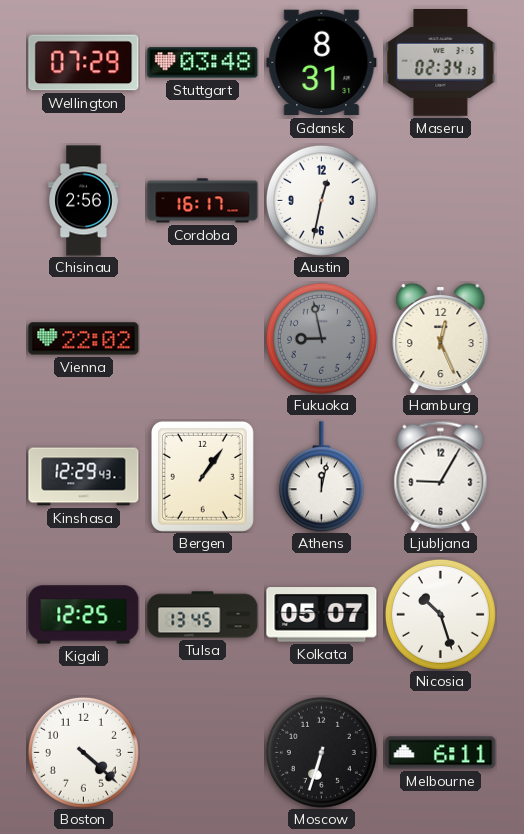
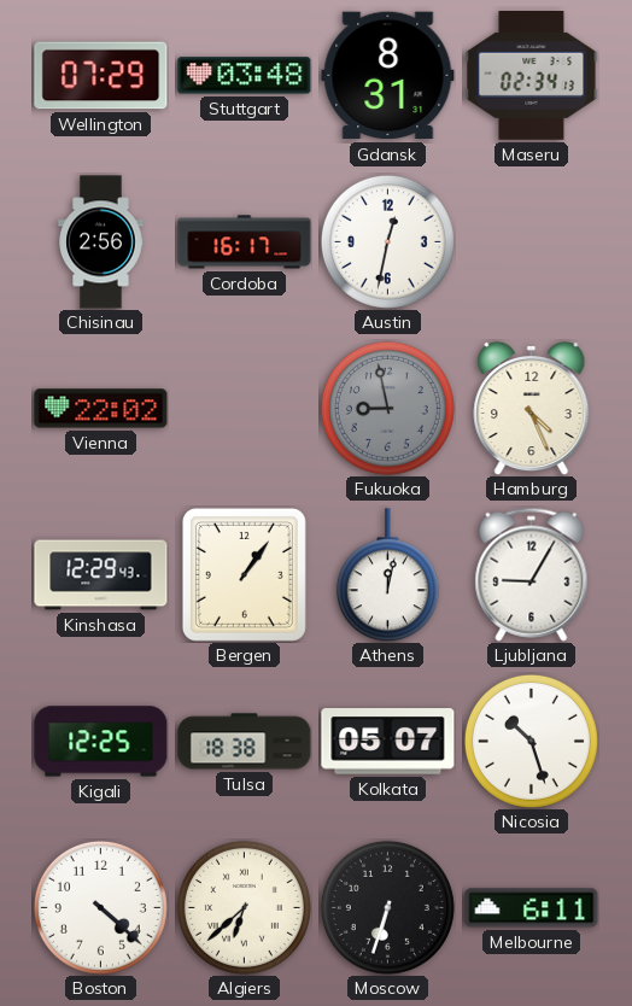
Hamburg: 12:26 -> 4:26
Tulsa: 13:45 -> 18:38
Algiers: none -> 6:38
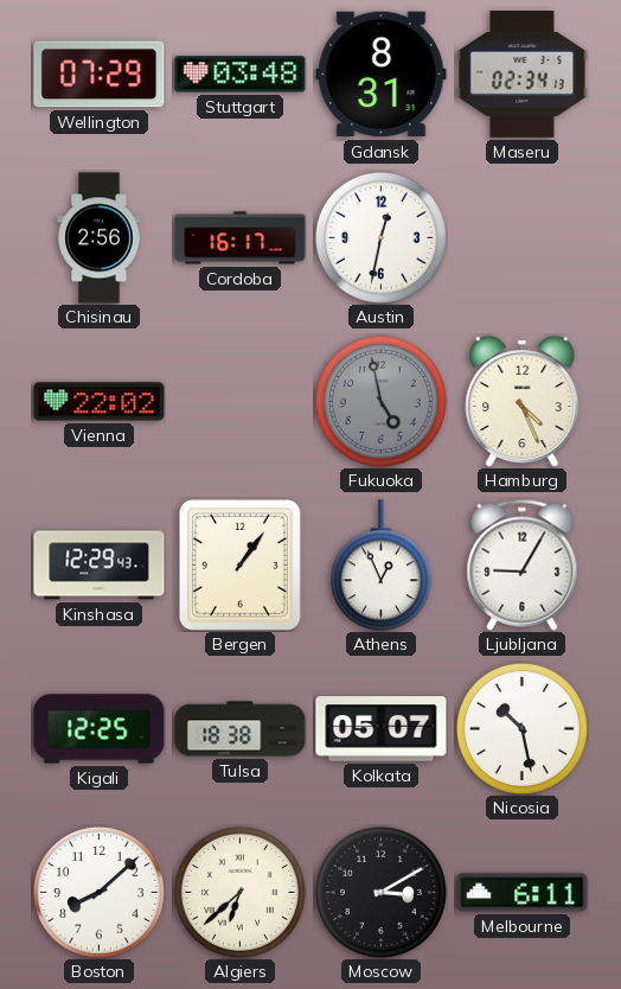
Fukuoka: 8:58 -> 4:58
Athens: 12:02 -> 12:56
Nicosia: 10:27 -> 10:28
Boston: 4:22 -> 8:08
Moscow: 6:33 -> 3:10
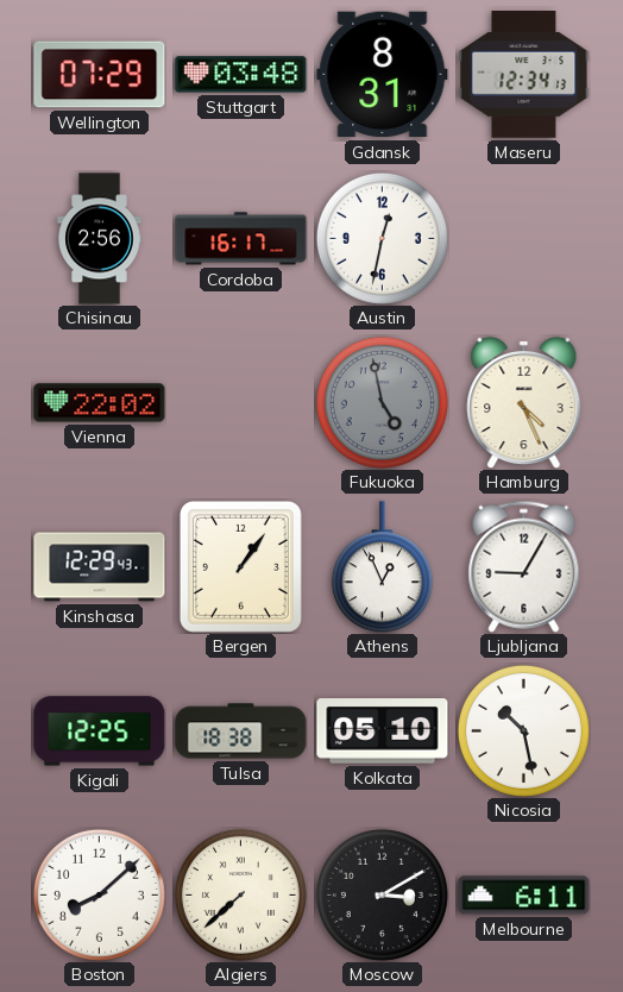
Maseru: 02:34 -> 12:34
Kolkata: 05:07 -> 05:10
Algiers: 6:38 -> 7:38
